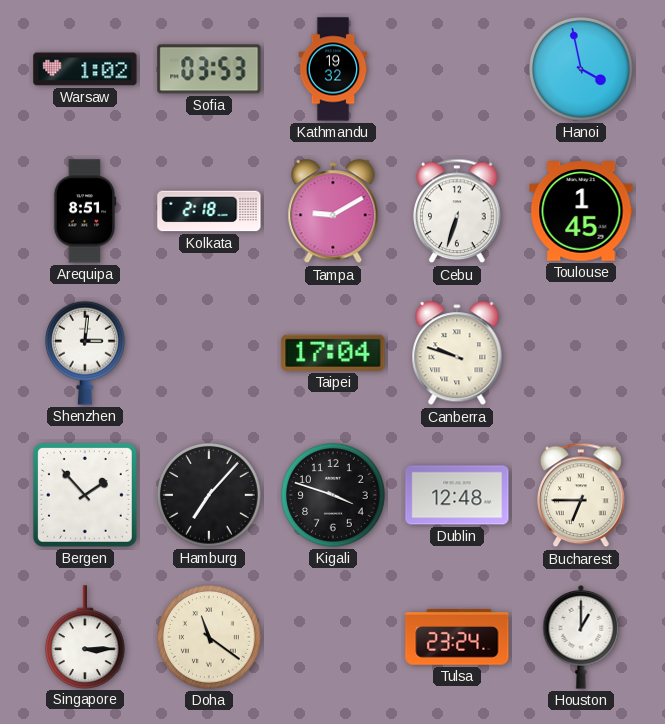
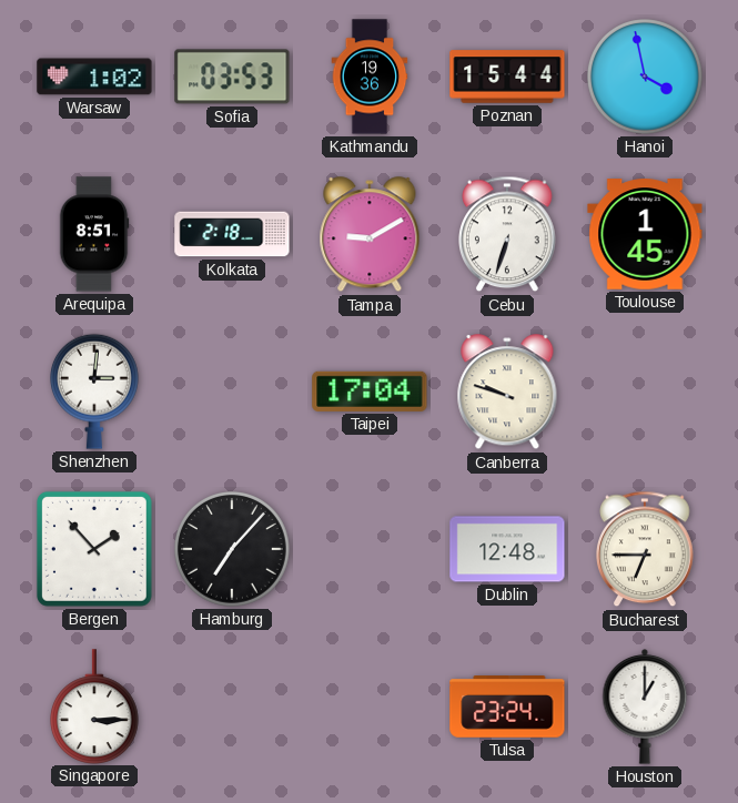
Kathmandu: 19:32 -> 19:36
Poznan: none -> 15:44
Kigali: 3:48 -> none
Doha: 11:21 -> none
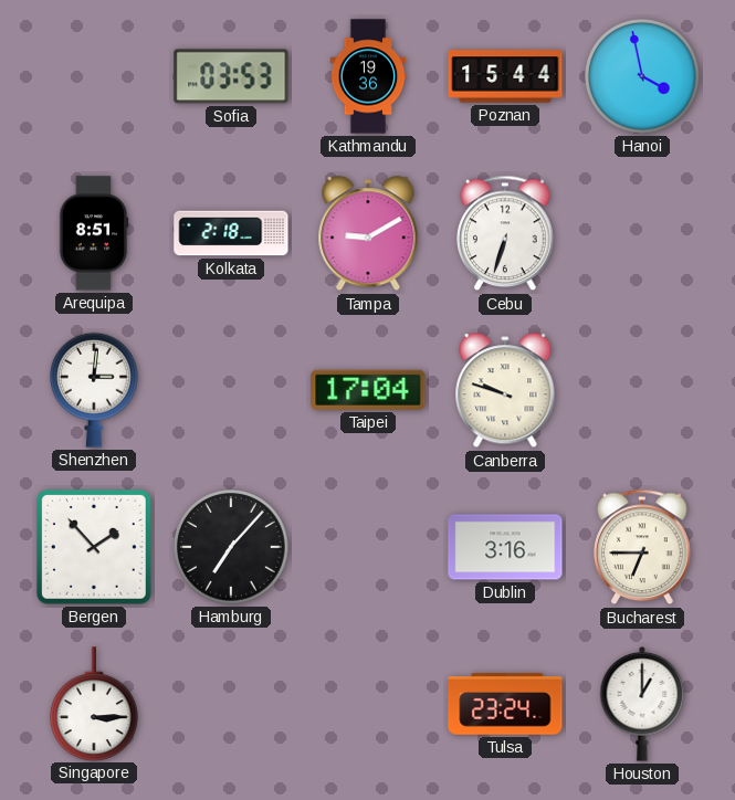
Warsaw: 1:02 -> none
Toulouse: 1:45 -> none
Dublin: 12:48 -> 3:16
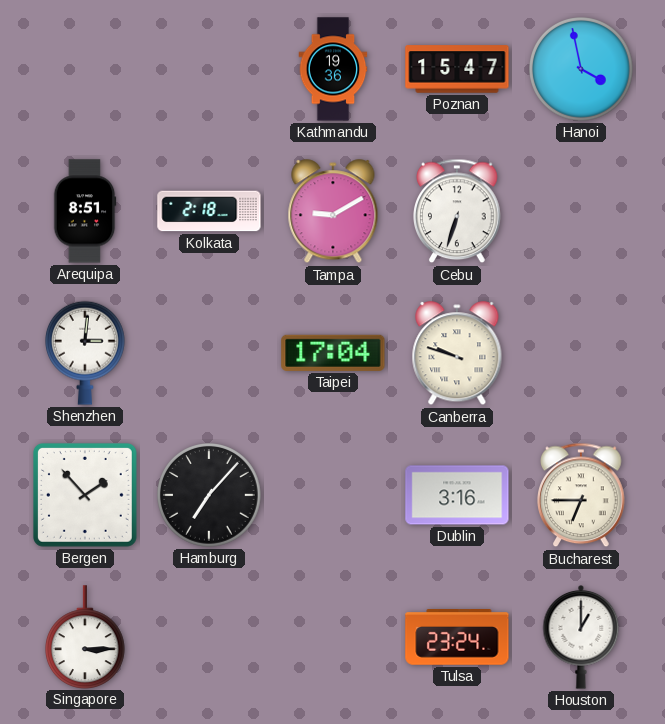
Sofia: 03:53 -> none
Poznan: 15:44 -> 15:47
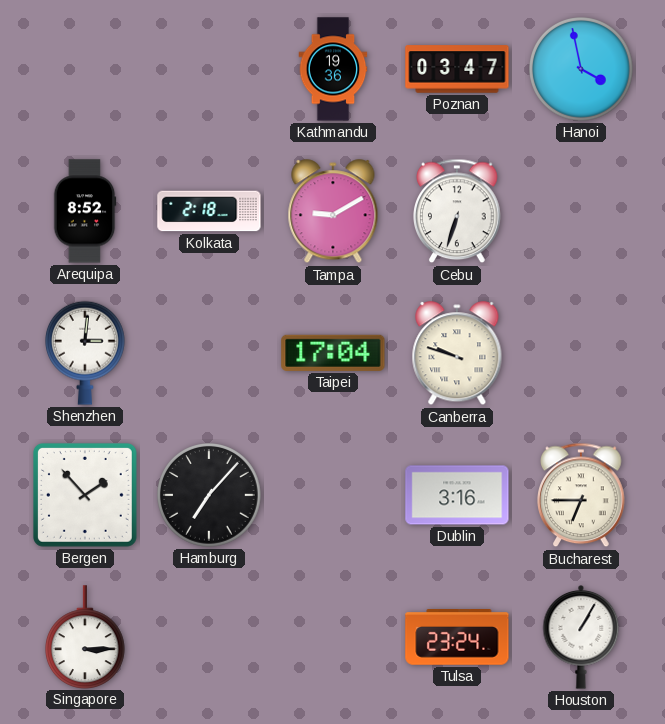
Poznan: 15:47 -> 03:47
Arequipa: 8:51 -> 8:52
Houston: 1:00 -> 1:05
